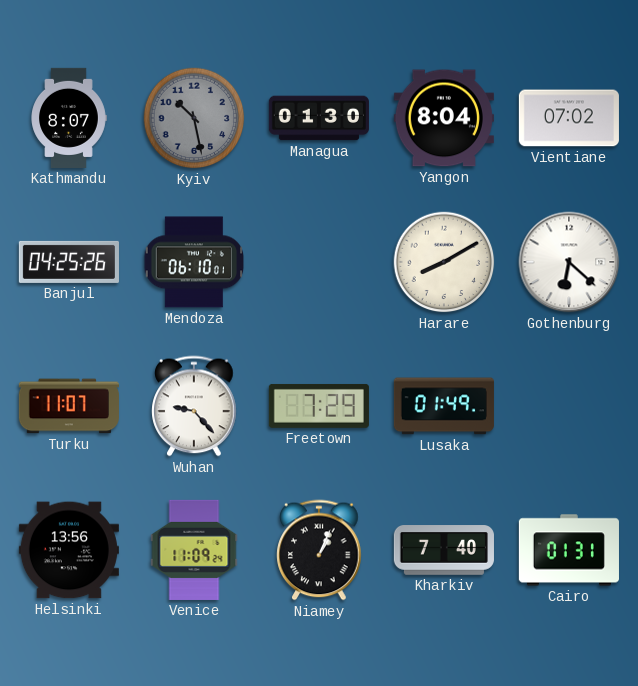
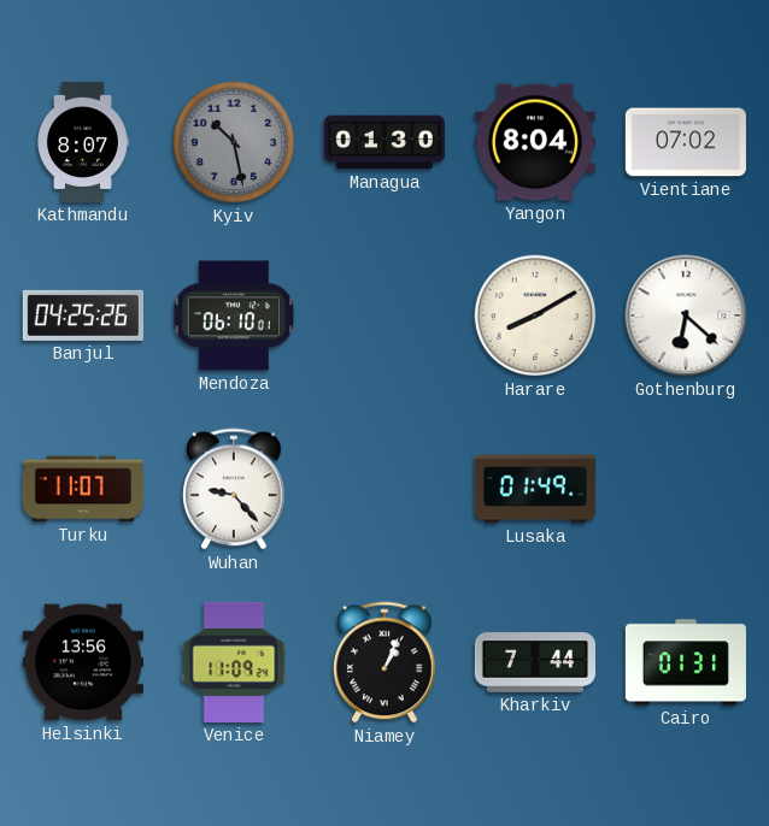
Freetown: 7:29 -> none
Kharkiv: 7:40 -> 7:44
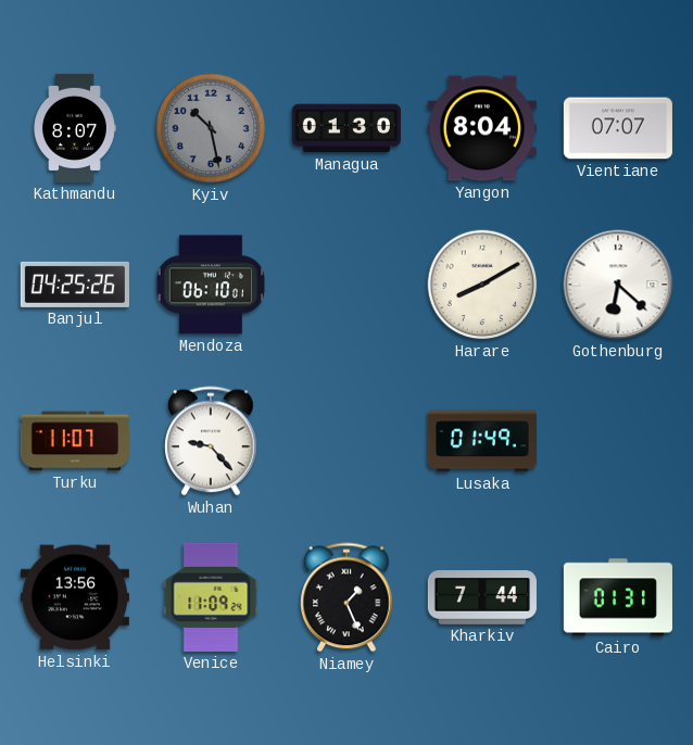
Vientiane: 07:02 -> 07:07
Niamey: 1:04 -> 1:26
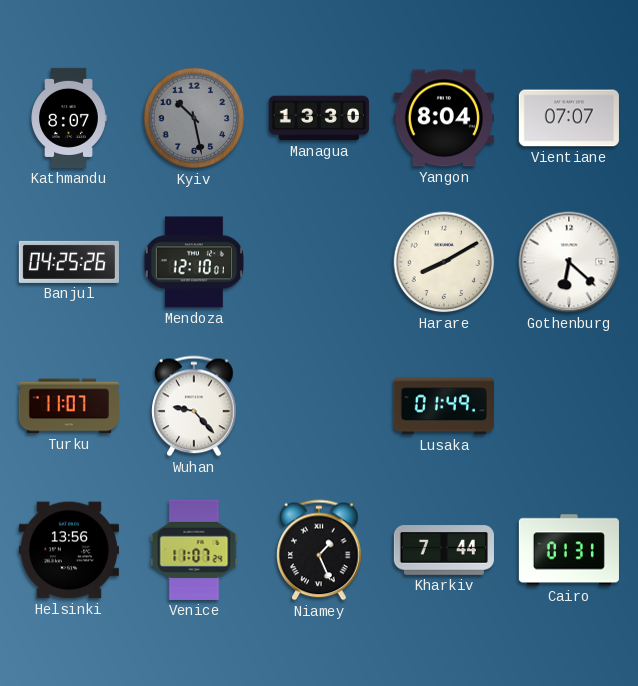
Managua: 01:30 -> 13:30
Mendoza: 06:10 -> 12:10
Venice: 11:09 -> 11:07
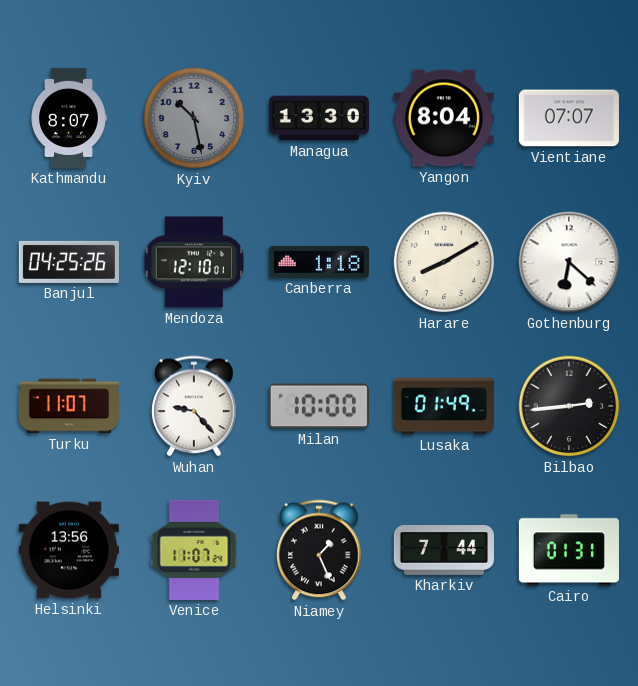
Canberra: none -> 1:18
Milan: none -> 10:00
Bilbao: none -> 2:44
